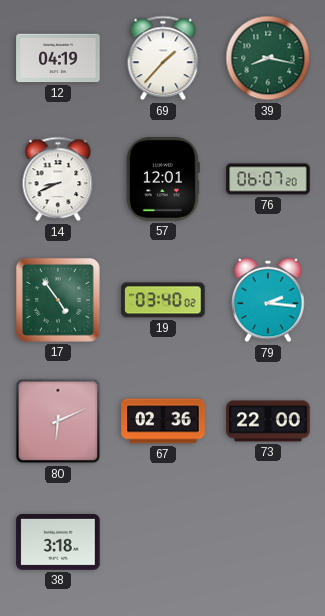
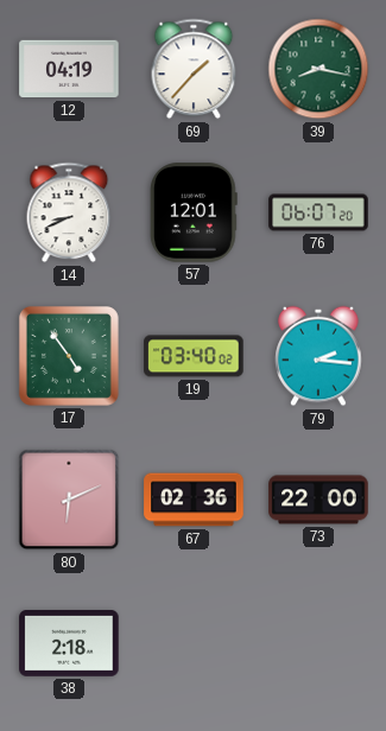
38: 3:18 -> 2:18
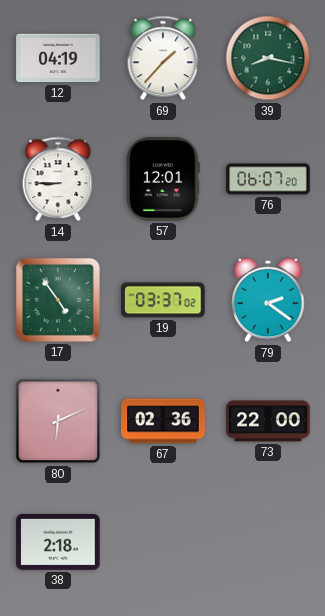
14: 8:41 -> 8:45
19: 03:40 -> 03:37
79: 2:16 -> 2:21
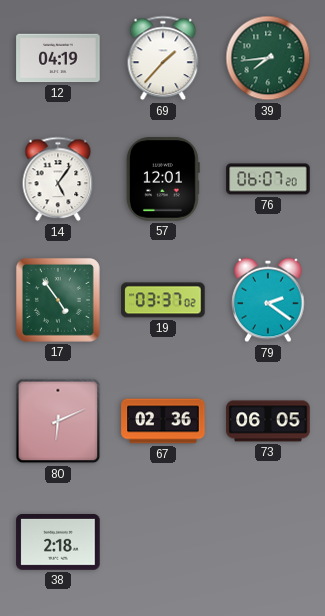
39: 8:17 -> 7:44
14: 8:45 -> 5:06
73: 22:00 -> 06:05
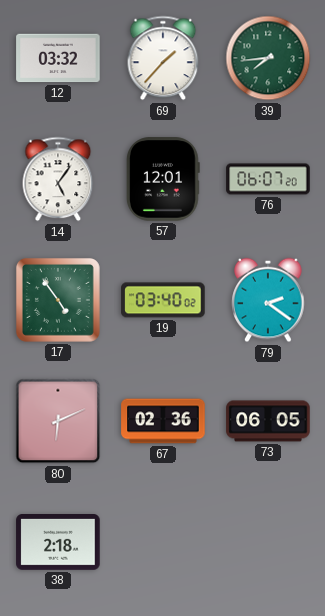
12: 04:19 -> 03:32
19: 03:37 -> 03:40
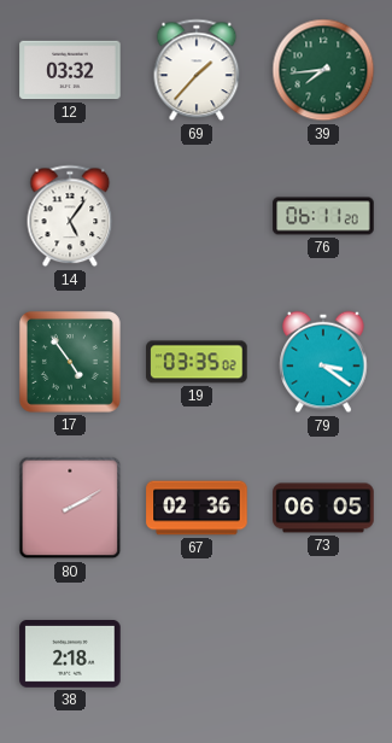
57: 12:01 -> none
76: 06:07 -> 06:11
19: 03:40 -> 03:35
79: 2:21 -> 3:21
80: 6:11 -> 2:10
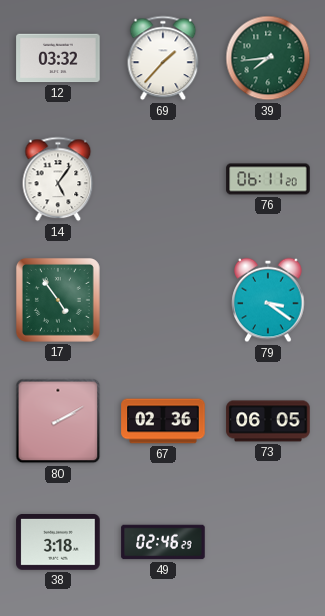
19: 03:35 -> none
38: 2:18 -> 3:18
49: none -> 02:46
